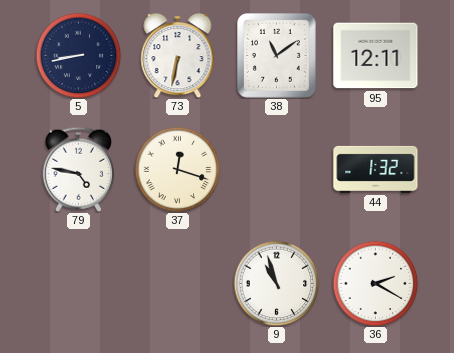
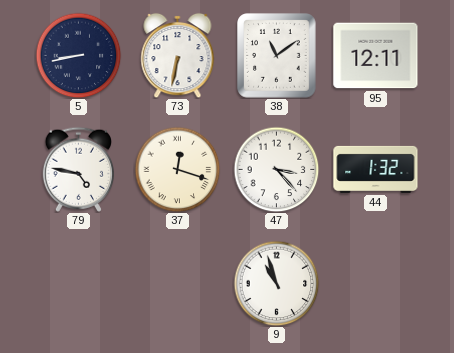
47: none -> 3:23
36: 2:20 -> none
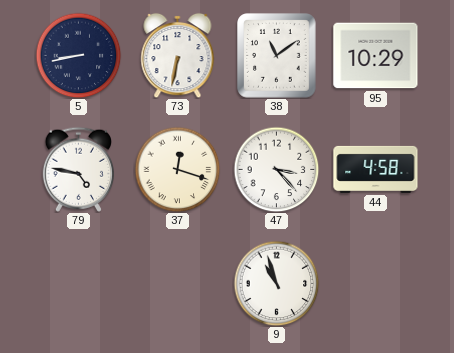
95: 12:11 -> 10:29
44: 1:32 -> 4:58
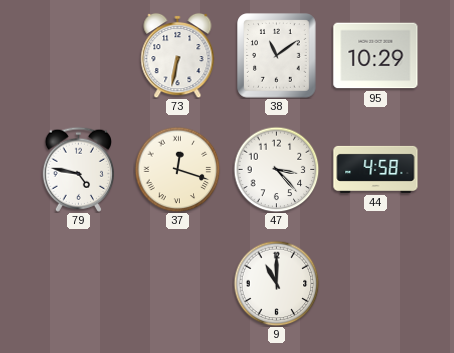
5: 8:43 -> none
9: 10:57 -> 11:00
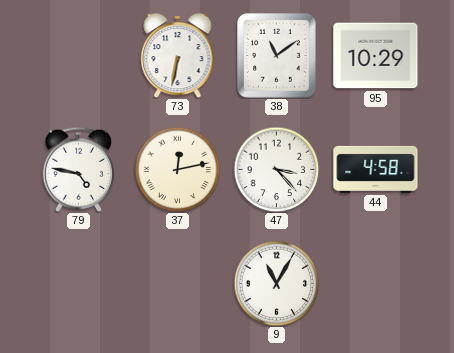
37: 12:18 -> 12:13
9: 11:00 -> 11:05
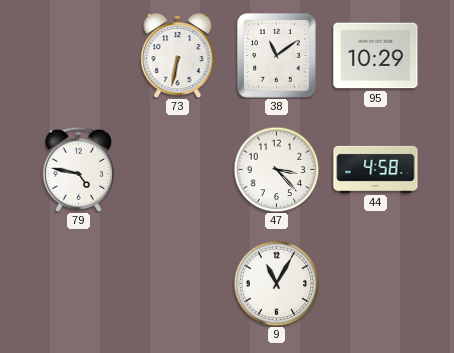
37: 12:13 -> none
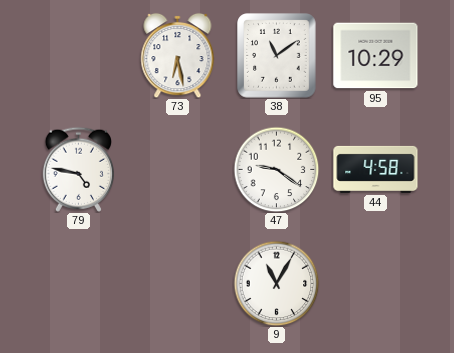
73: 6:32 -> 6:28
47: 3:23 -> 9:21
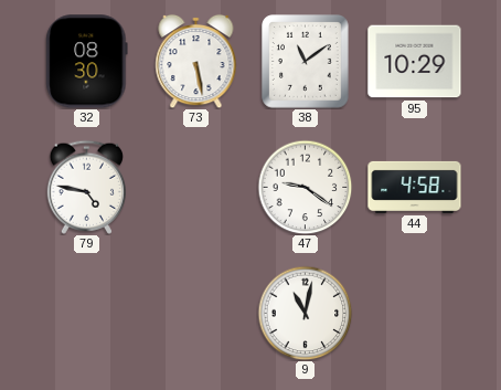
32: none -> 08:30
73: 6:28 -> 5:28
9: 11:05 -> 11:02
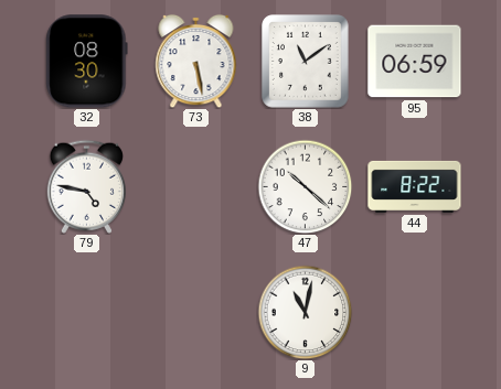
95: 10:29 -> 06:59
47: 9:21 -> 10:22
44: 4:58 -> 8:22
